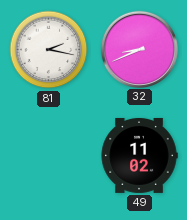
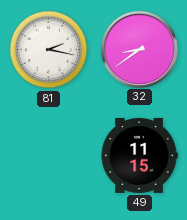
32: 8:41 -> 8:39
49: 11:02 -> 11:15
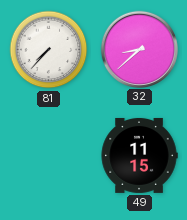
81: 2:17 -> 7:37
32: 8:39 -> 8:38
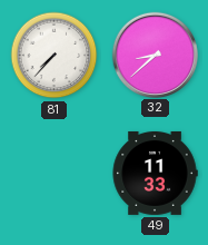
49: 11:15 -> 11:33
